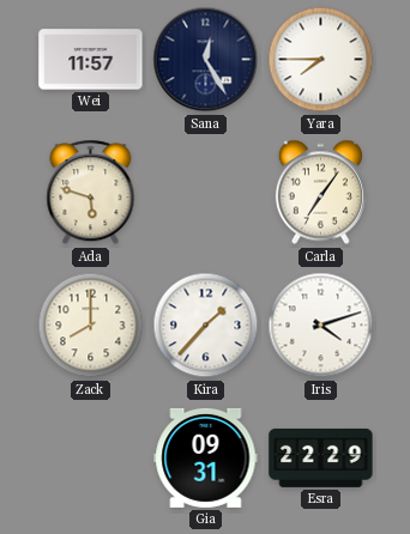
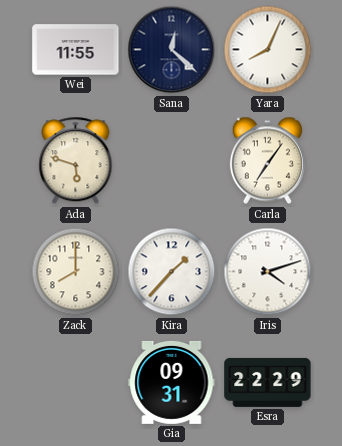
Wei: 11:57 -> 11:55
Sana: 12:25 -> 12:22
Yara: 7:45 -> 8:04
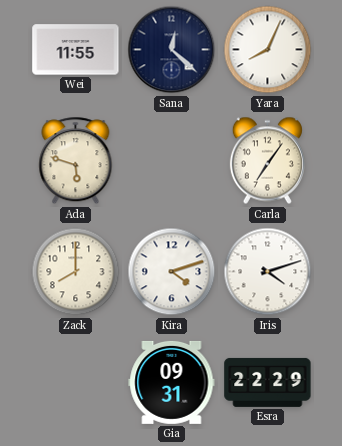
Kira: 1:37 -> 4:12
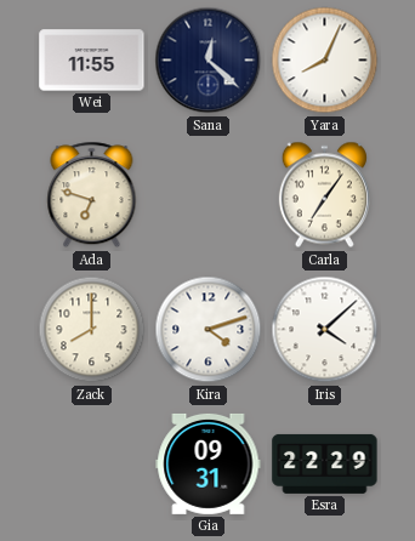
Ada: 5:48 -> 6:48
Iris: 4:12 -> 4:08
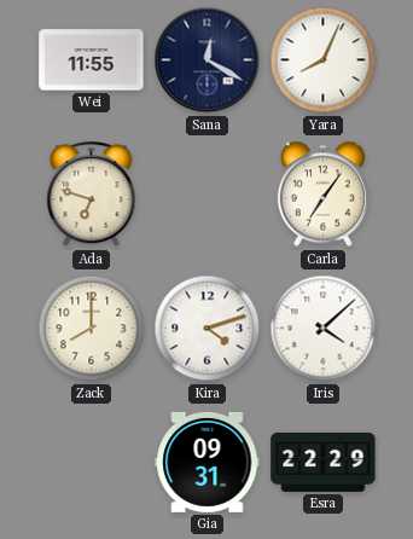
Sana: 12:22 -> 12:20
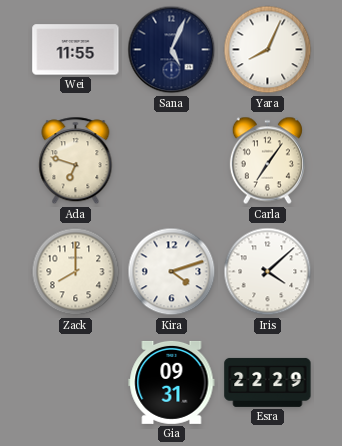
Sana: 12:20 -> 5:04
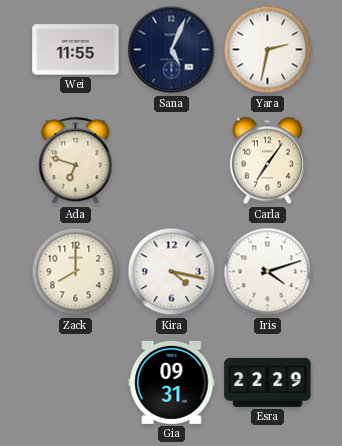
Yara: 8:04 -> 2:32
Kira: 4:12 -> 4:17
Iris: 4:08 -> 4:12
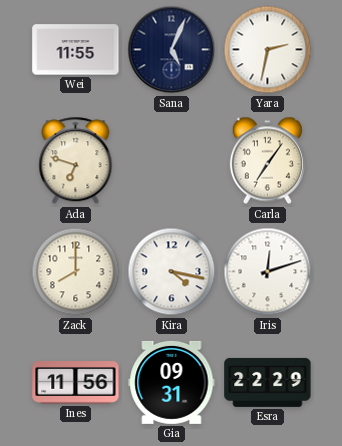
Iris: 4:12 -> 12:12
Ines: none -> 11:56
